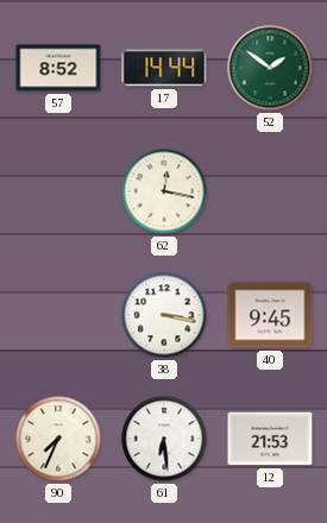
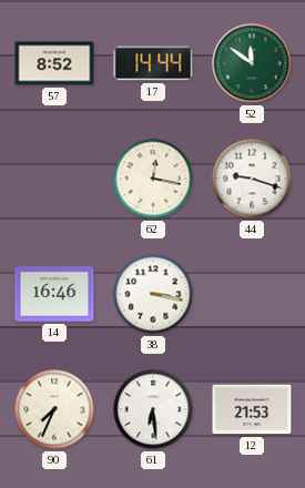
52: 1:51 -> 11:51
44: none -> 9:18
14: none -> 16:46
40: 9:45 -> none
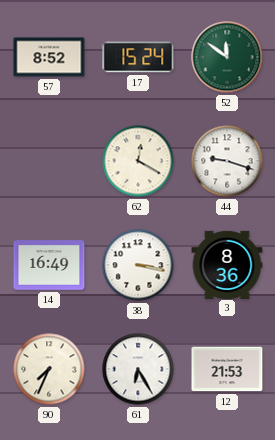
17: 14:44 -> 15:24
62: 12:17 -> 12:20
14: 16:46 -> 16:49
3: none -> 8:36
61: 6:29 -> 6:25
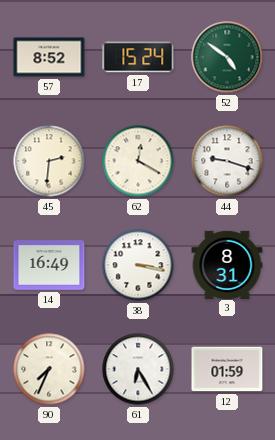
52: 11:51 -> 4:51
45: none -> 2:31
3: 8:36 -> 8:31
12: 21:53 -> 01:59
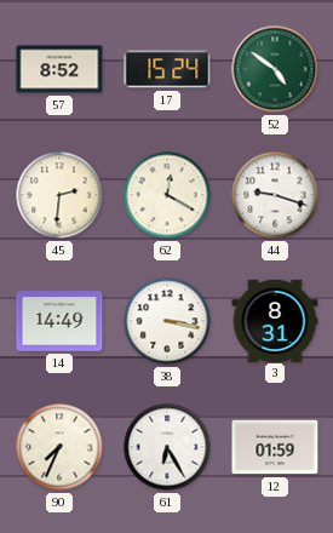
14: 16:49 -> 14:49
